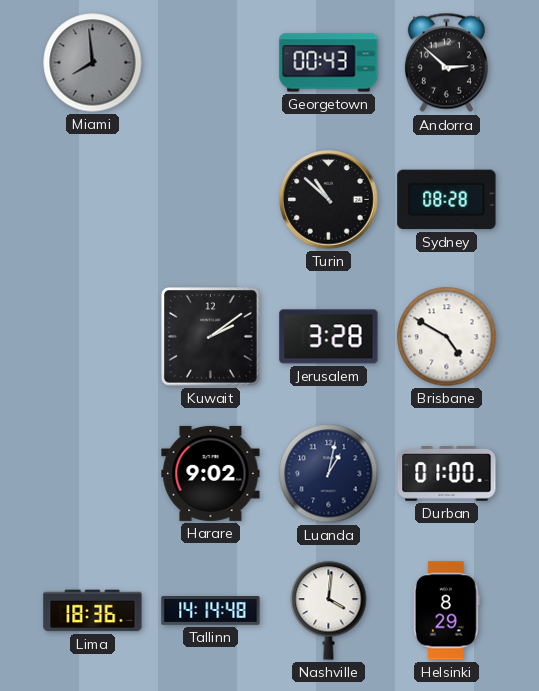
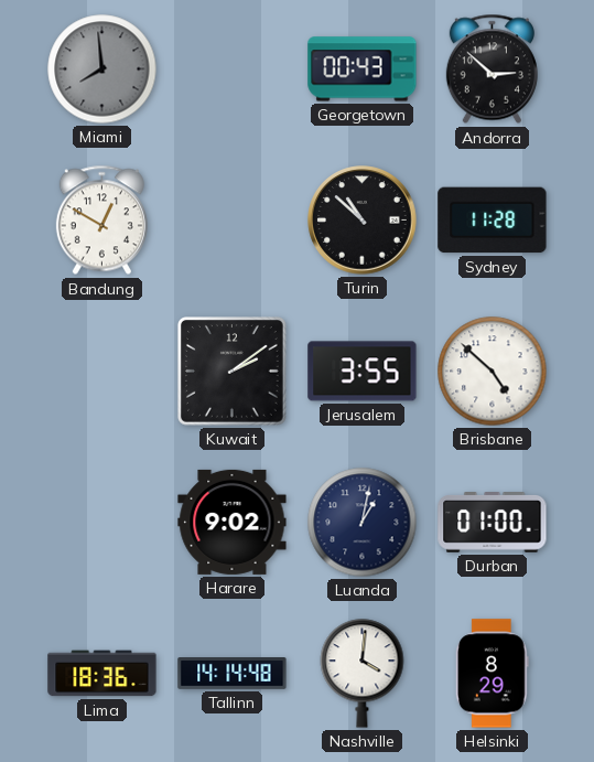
Bandung: none -> 12:50
Sydney: 08:28 -> 11:28
Jerusalem: 3:28 -> 3:55
Brisbane: 4:50 -> 4:52
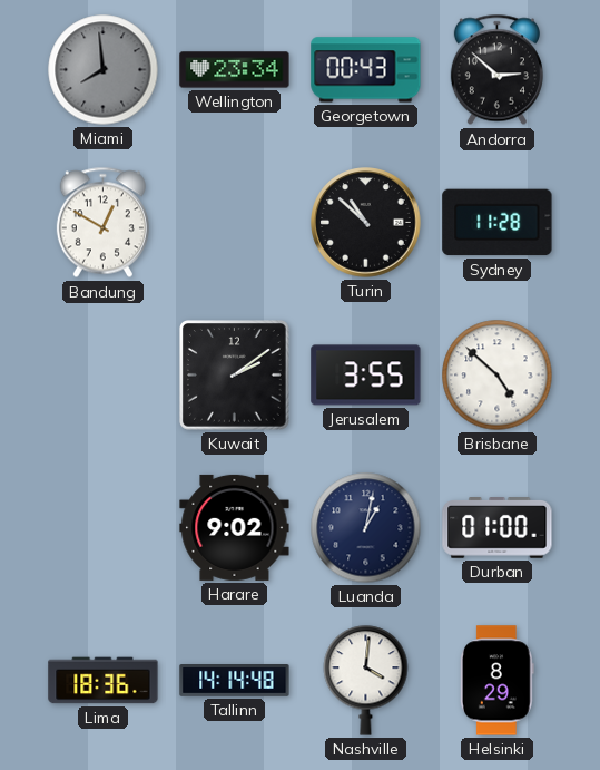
Wellington: none -> 23:34
